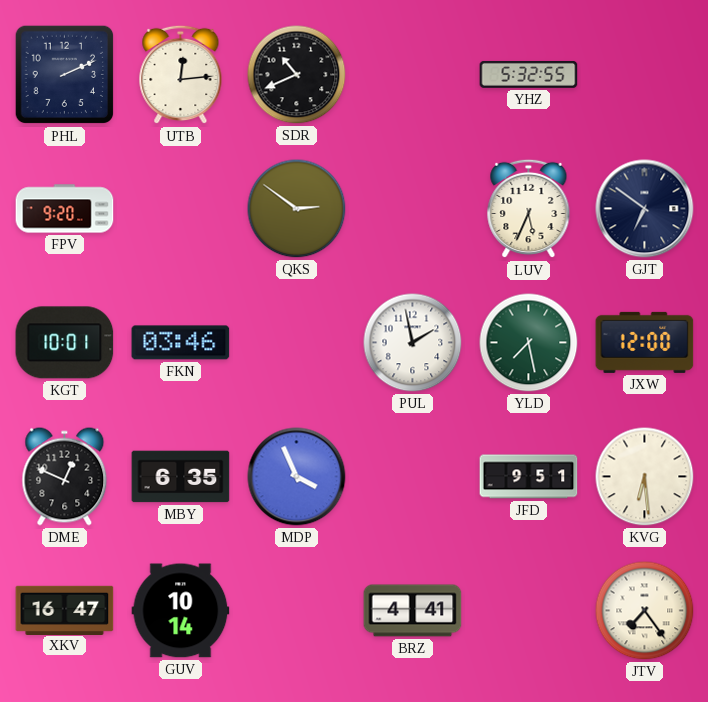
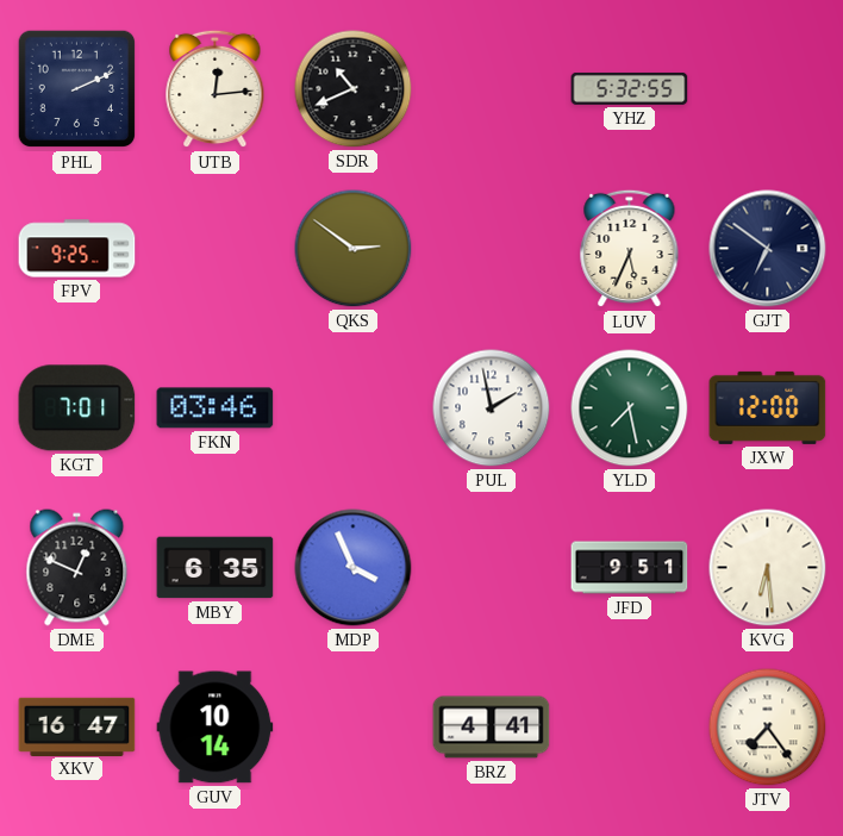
FPV: 9:20 -> 9:25
KGT: 10:01 -> 7:01
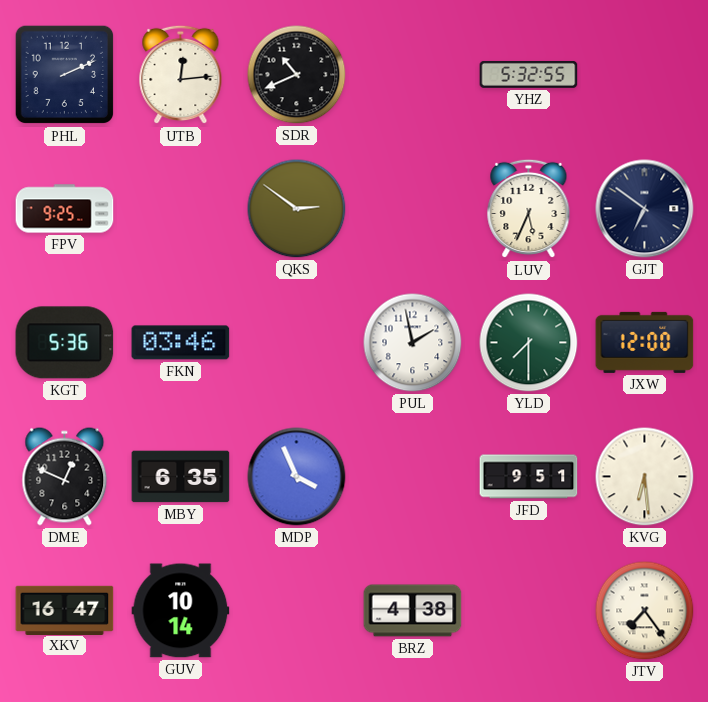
KGT: 7:01 -> 5:36
YLD: 7:28 -> 7:30
BRZ: 4:41 -> 4:38
